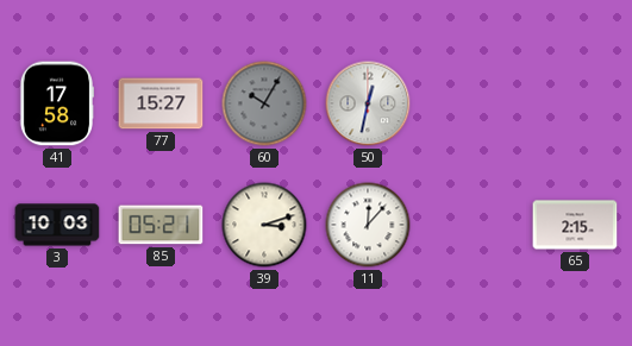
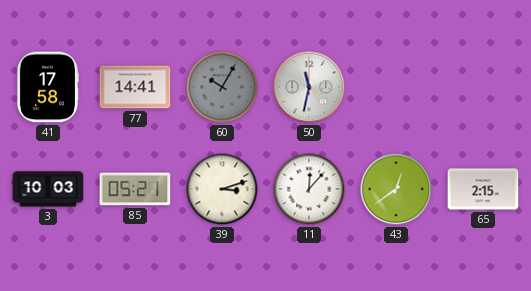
77: 15:27 -> 14:41
50: 12:32 -> 11:32
43: none -> 12:39
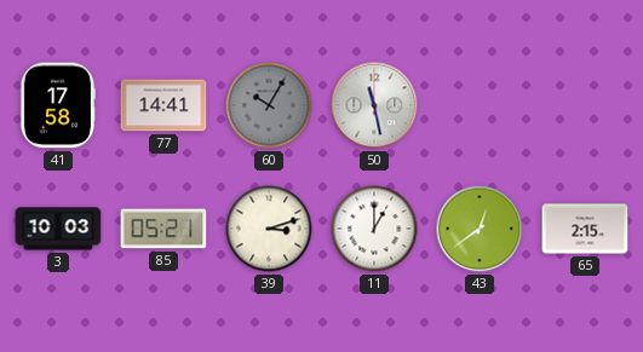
50: 11:32 -> 11:28
11: 12:07 -> 1:00
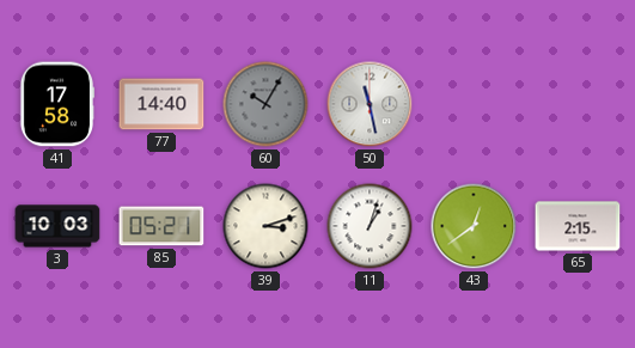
77: 14:41 -> 14:40
11: 1:00 -> 1:03
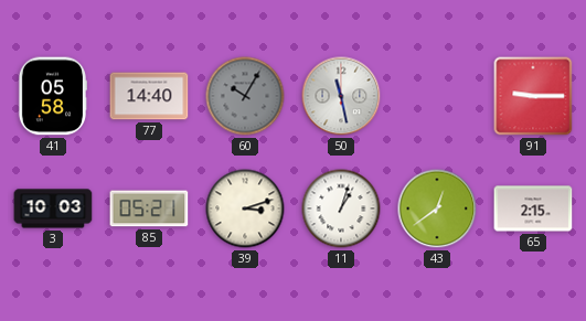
41: 17:58 -> 05:58
91: none -> 9:15
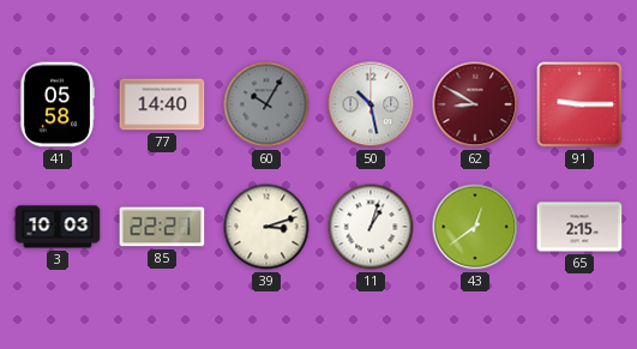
50: 11:28 -> 10:28
62: none -> 8:50
85: 05:21 -> 22:21
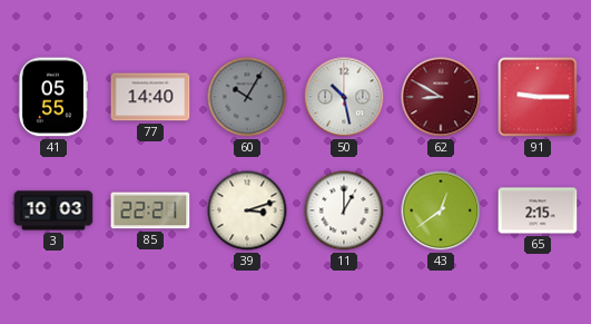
41: 05:58 -> 05:55
11: 1:03 -> 1:00
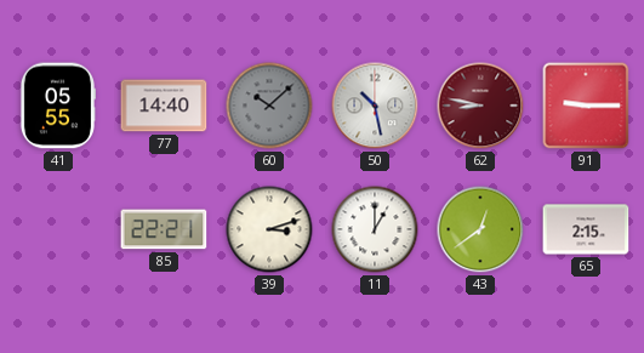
60: 10:05 -> 10:08
62: 8:50 -> 8:47
3: 10:03 -> none
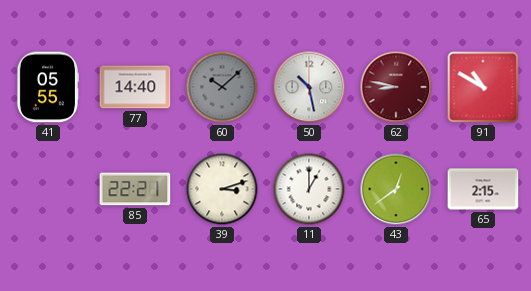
91: 9:15 -> 10:50
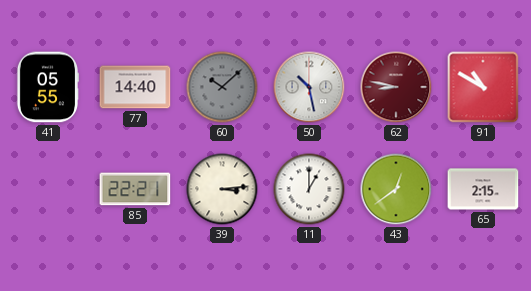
39: 3:12 -> 3:14
